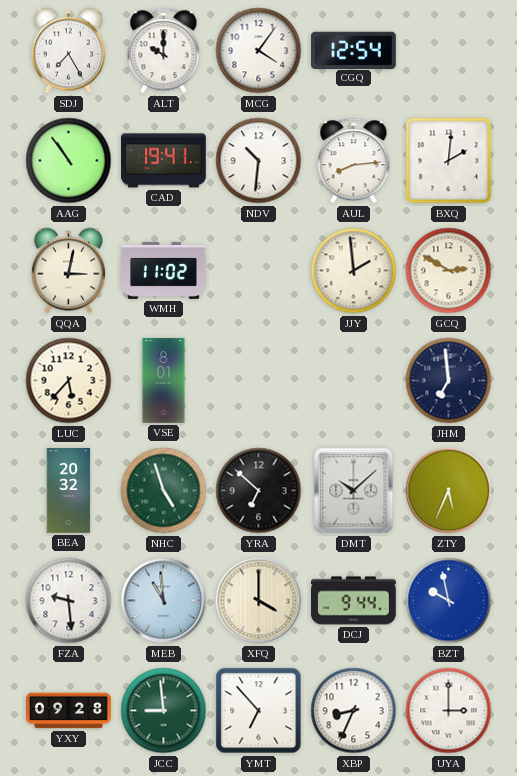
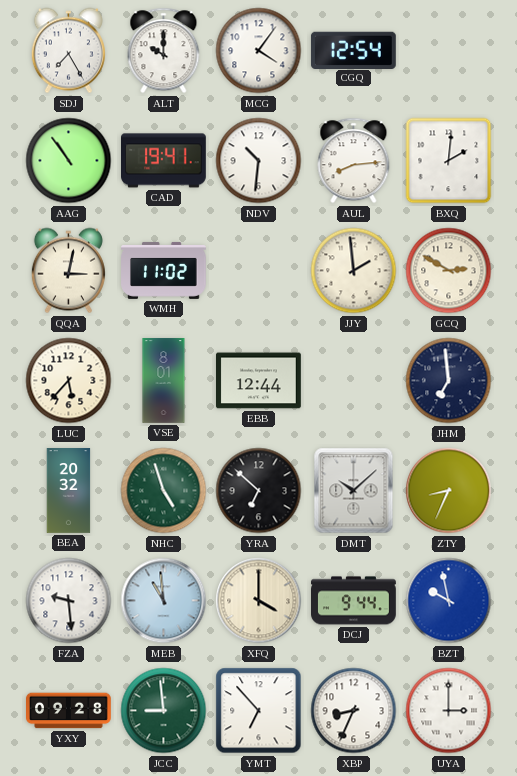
EBB: none -> 12:44
ZTY: 5:34 -> 8:34
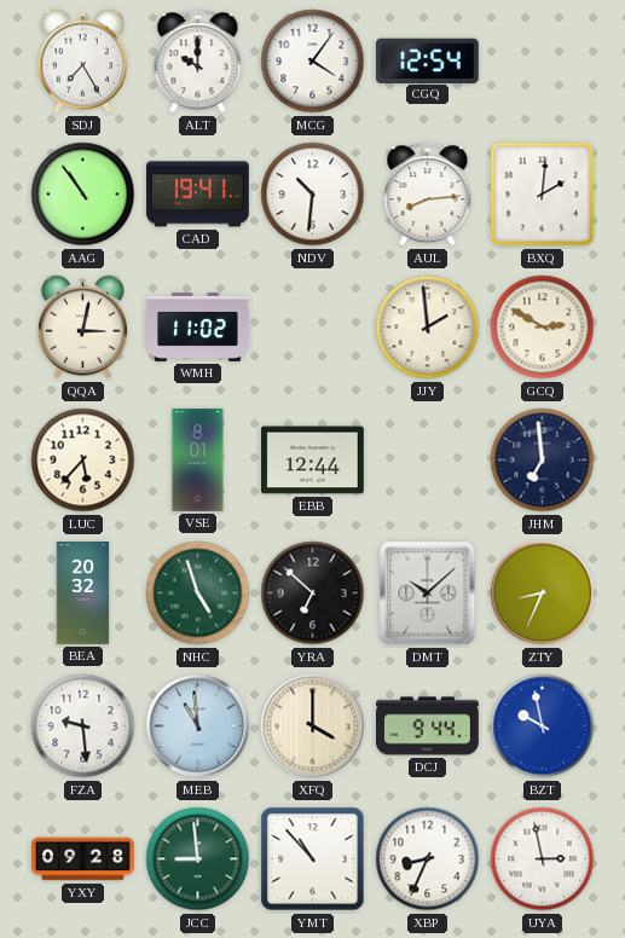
YMT: 6:53 -> 10:53
UYA: 3:00 -> 2:58
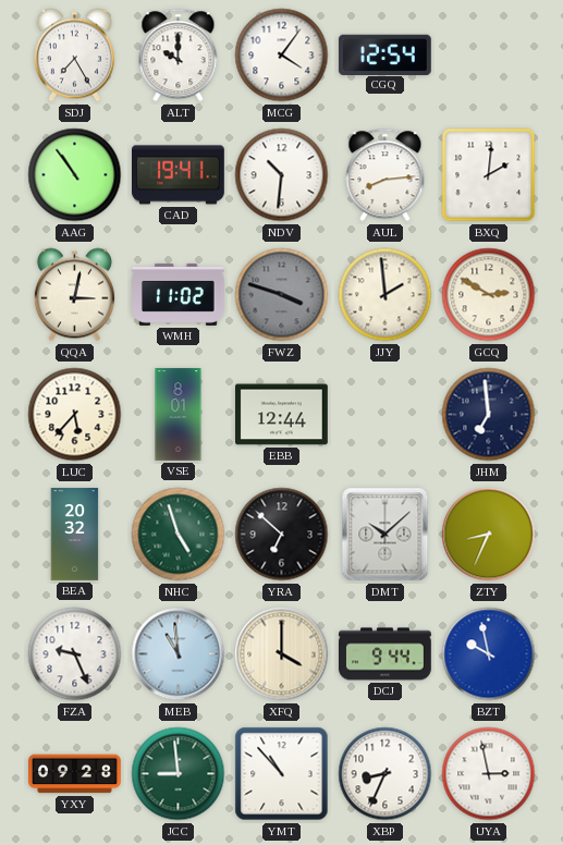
FWZ: none -> 3:48
FZA: 9:29 -> 9:26
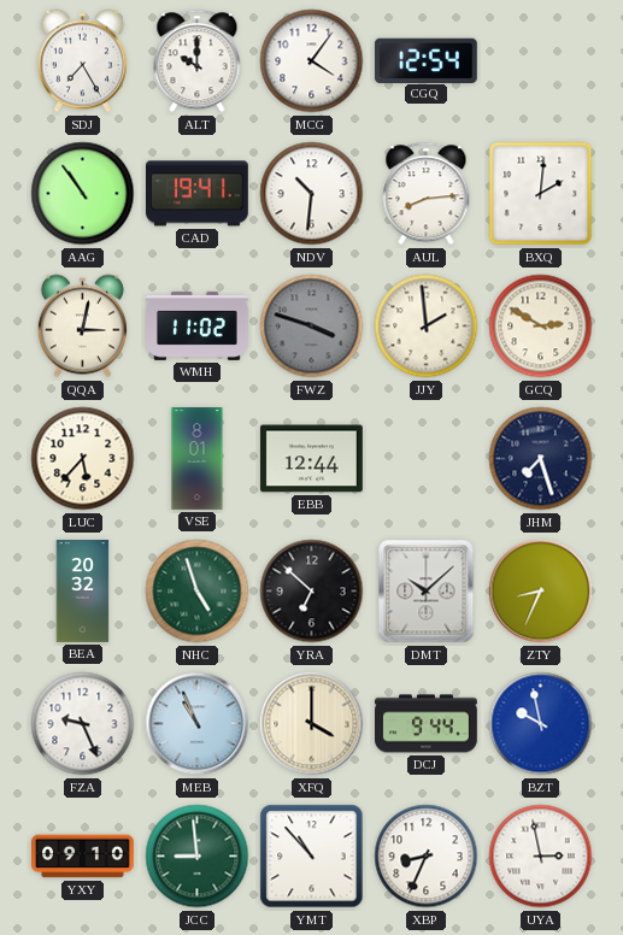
JHM: 6:59 -> 7:27
MEB: 10:59 -> 10:56
YXY: 09:28 -> 09:10
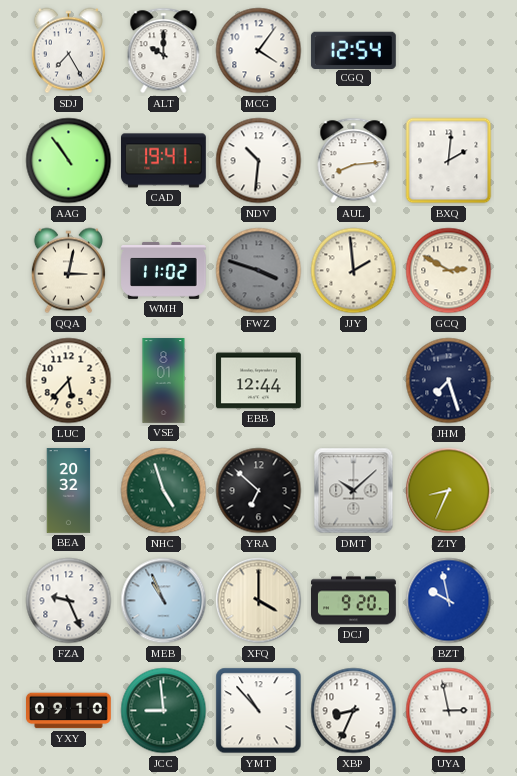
DCJ: 9:44 -> 9:20
